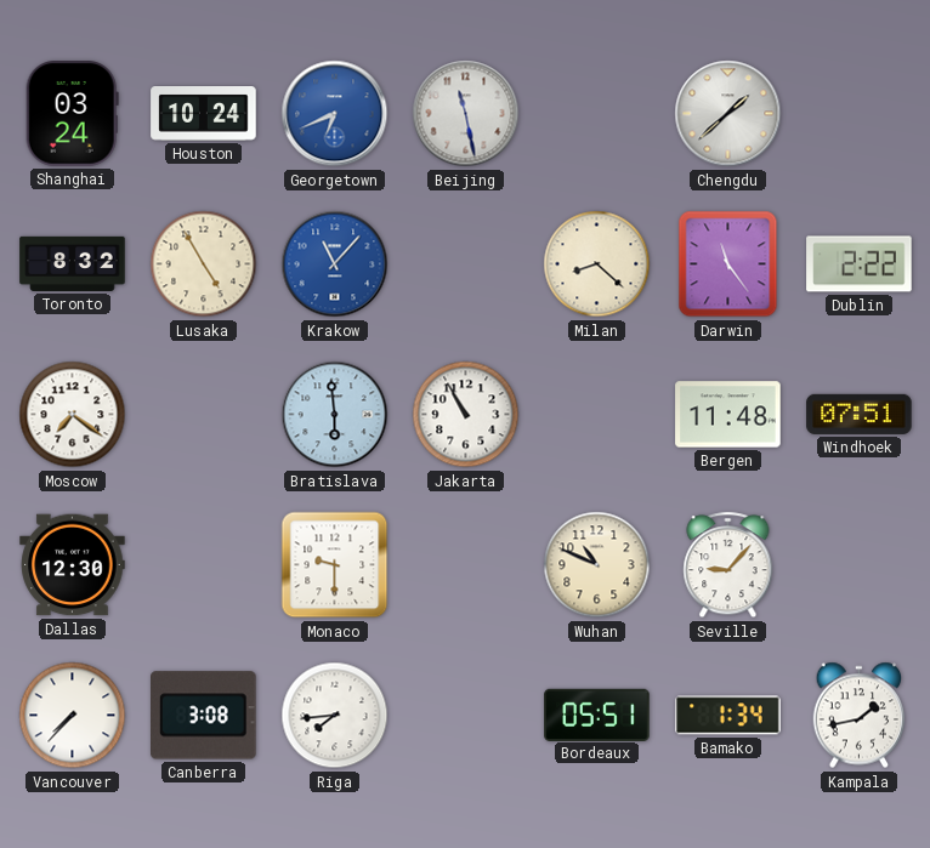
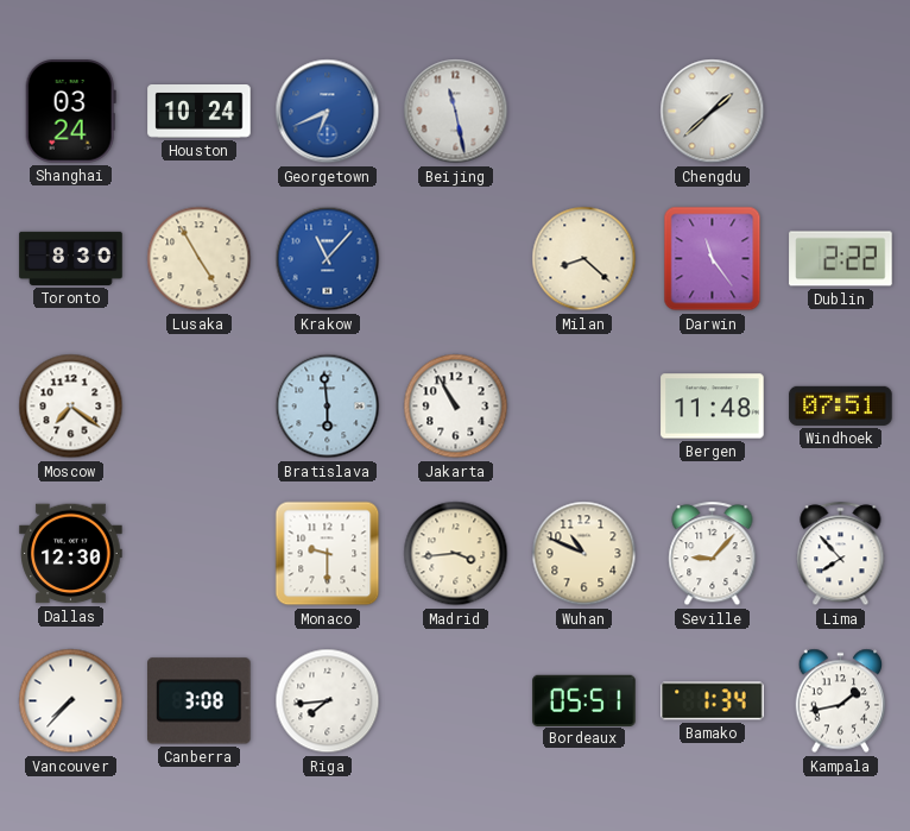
Toronto: 8:32 -> 8:30
Madrid: none -> 3:44
Lima: none -> 7:53
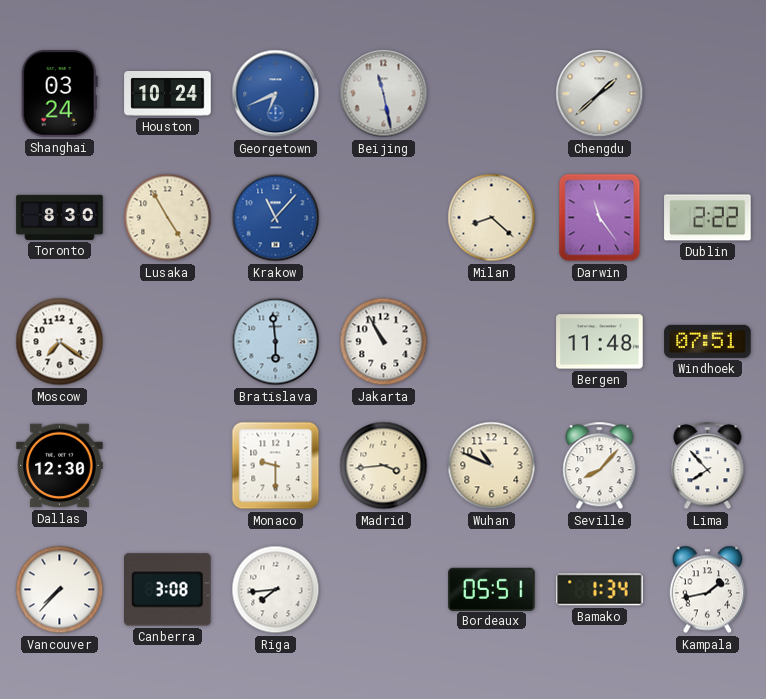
Seville: 9:07 -> 8:07
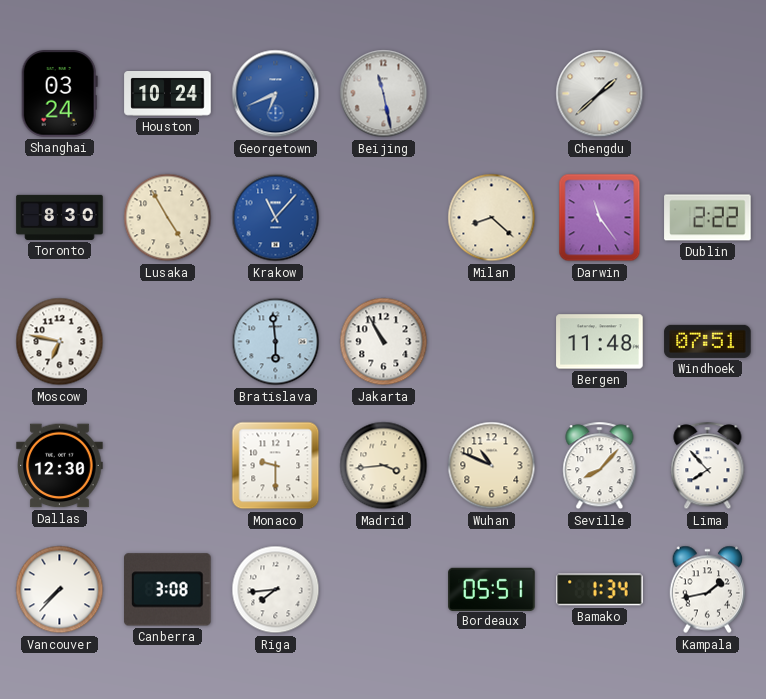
Moscow: 7:21 -> 6:47
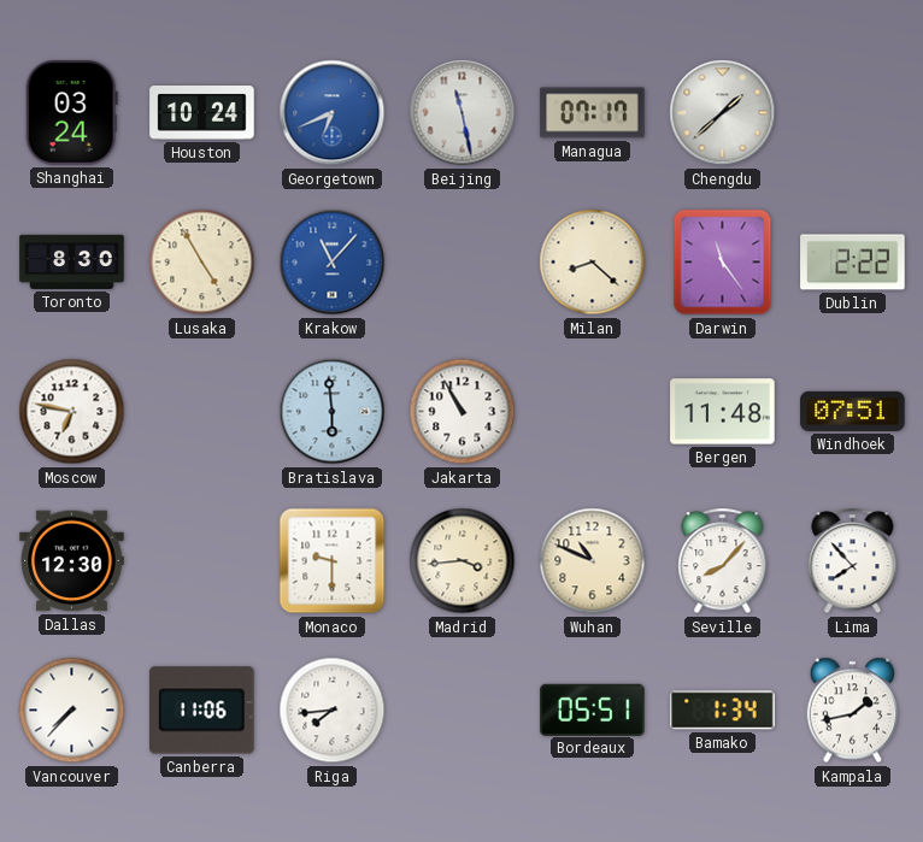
Managua: none -> 07:17
Canberra: 3:08 -> 11:06
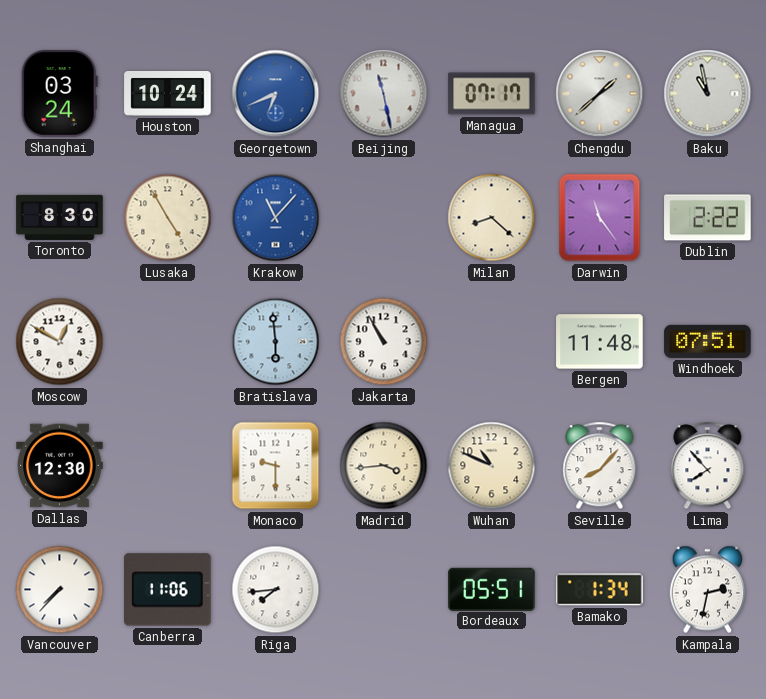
Baku: none -> 10:58
Moscow: 6:47 -> 12:50
Kampala: 1:43 -> 2:32
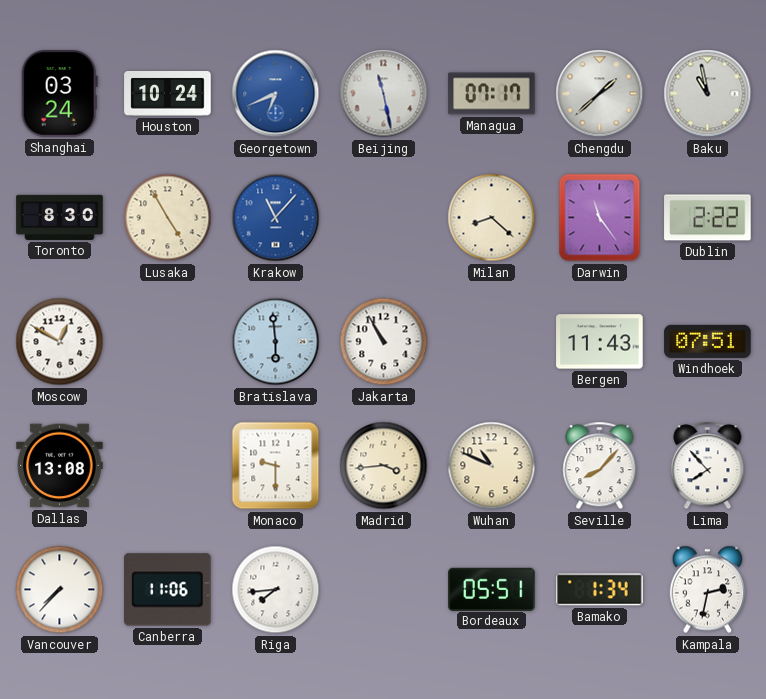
Bergen: 11:48 -> 11:43
Dallas: 12:30 -> 13:08
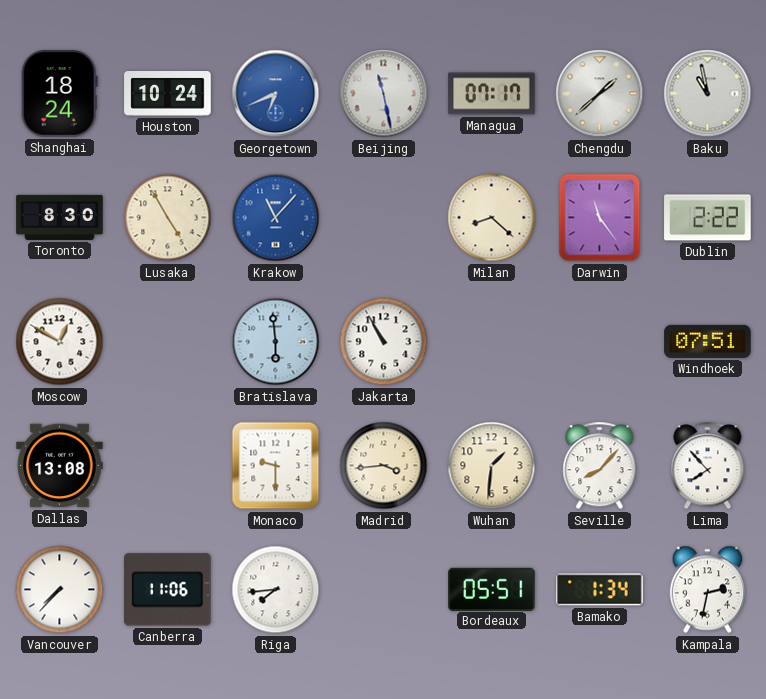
Shanghai: 03:24 -> 18:24
Bergen: 11:43 -> none
Wuhan: 10:49 -> 1:31
